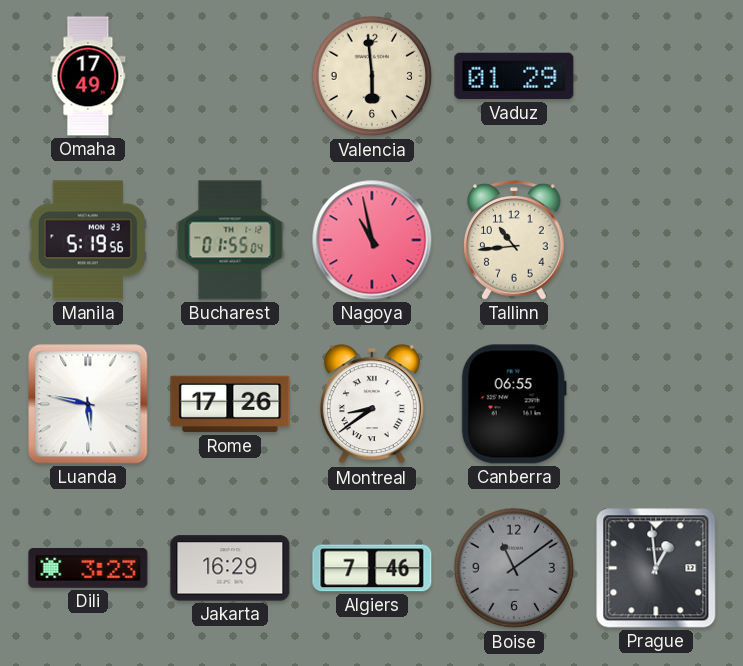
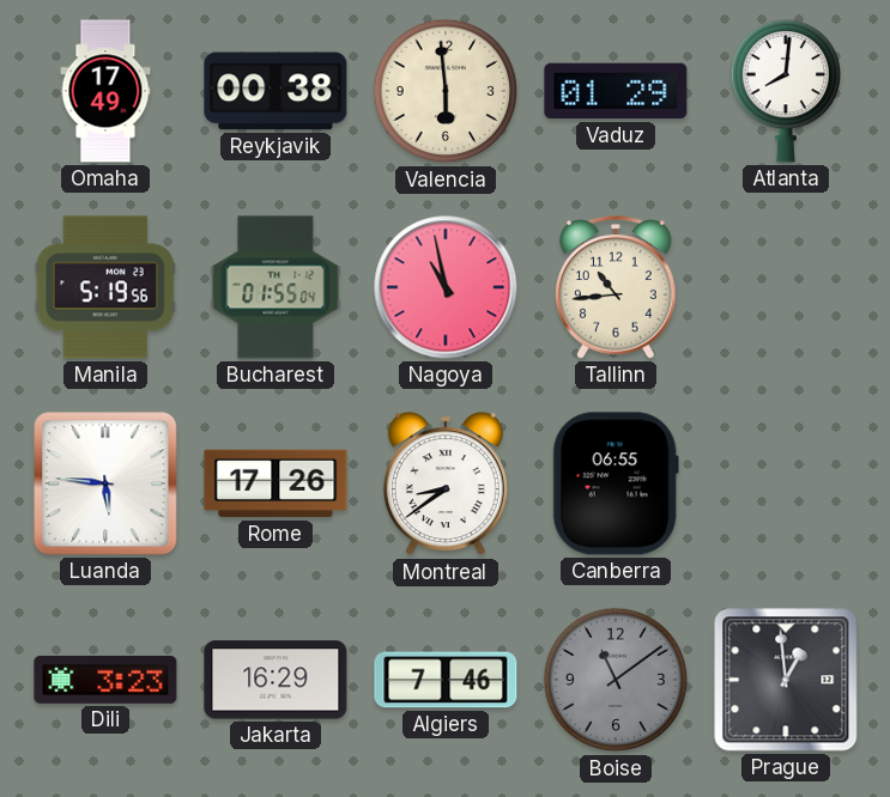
Reykjavik: none -> 00:38
Atlanta: none -> 8:01
Luanda: 5:47 -> 5:46
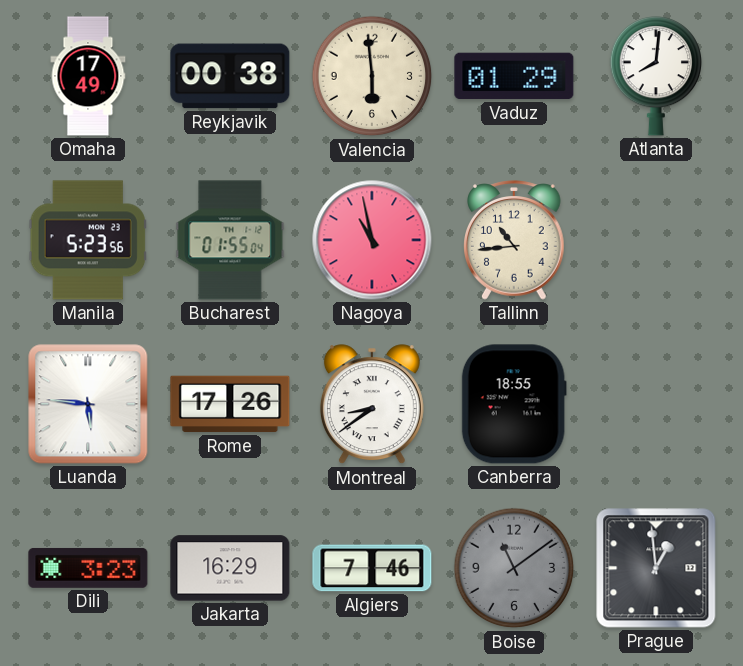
Manila: 5:19 -> 5:23
Canberra: 06:55 -> 18:55
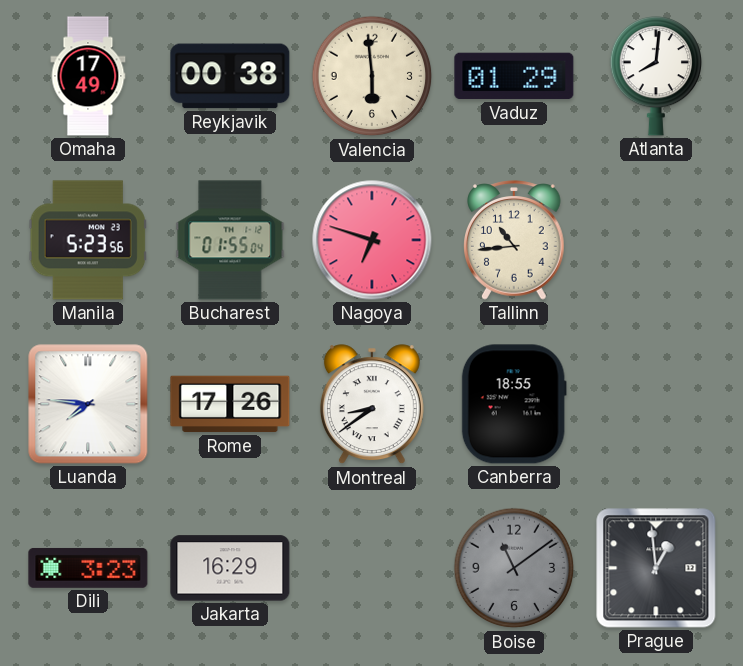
Nagoya: 10:58 -> 6:48
Luanda: 5:46 -> 7:46
Algiers: 7:46 -> none
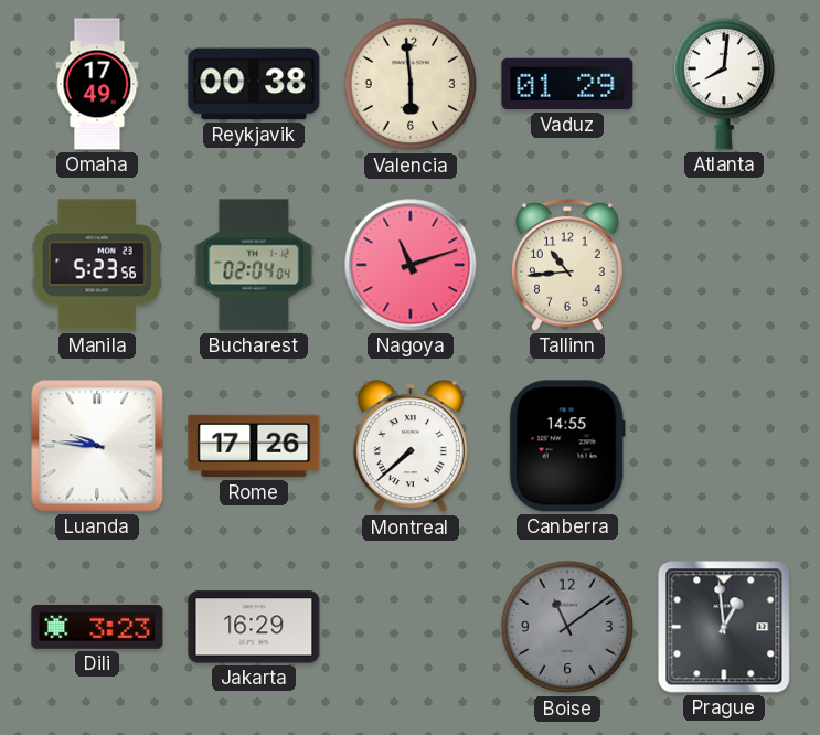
Bucharest: 01:55 -> 02:04
Nagoya: 6:48 -> 11:12
Luanda: 7:46 -> 9:46
Montreal: 8:39 -> 7:38
Canberra: 18:55 -> 14:55
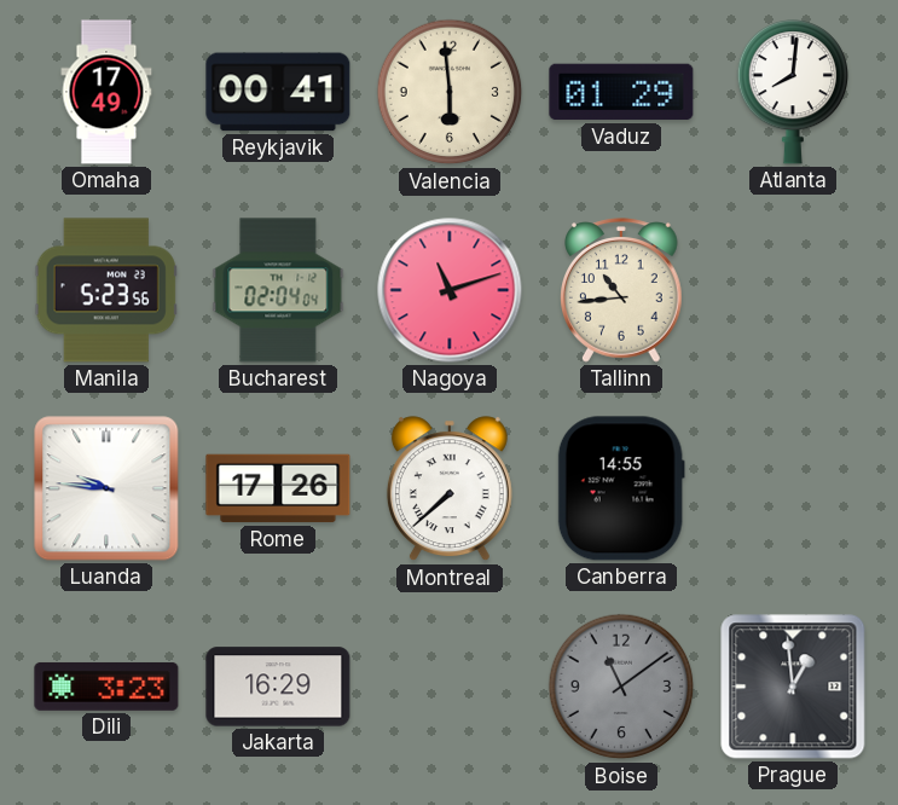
Reykjavik: 00:38 -> 00:41
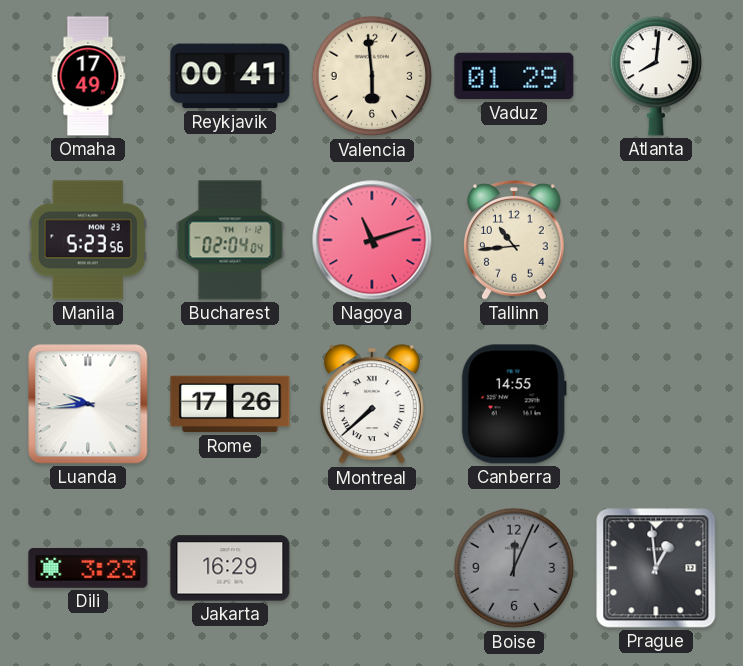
Luanda: 9:46 -> 9:44
Boise: 11:09 -> 12:04
